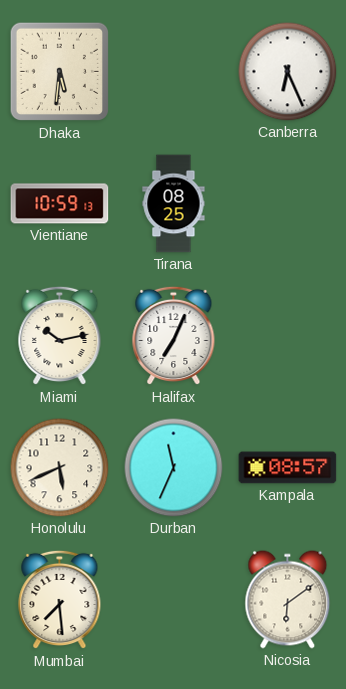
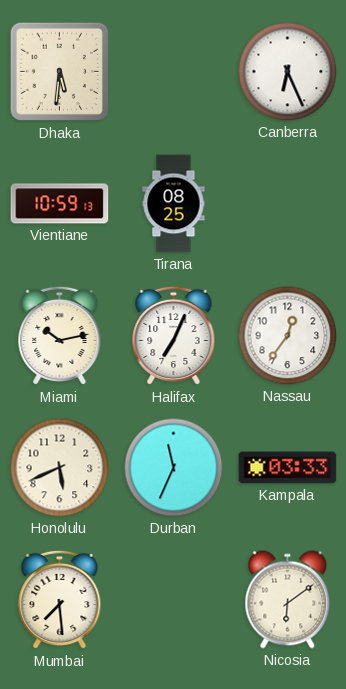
Nassau: none -> 12:36
Kampala: 08:57 -> 03:33
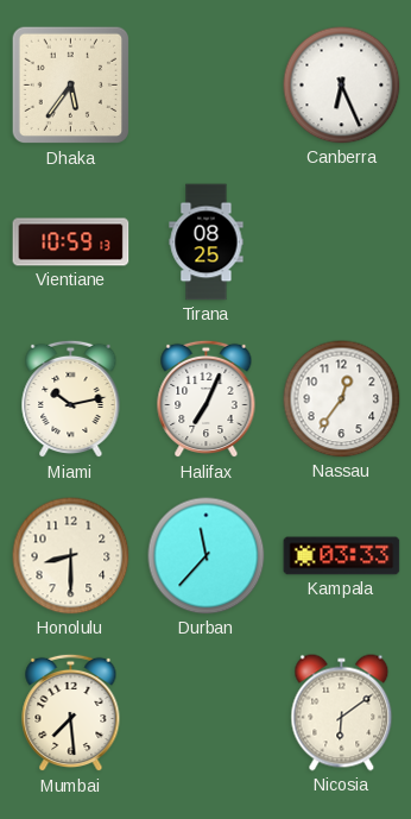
Dhaka: 5:31 -> 5:36
Honolulu: 5:41 -> 8:30
Durban: 11:34 -> 11:37
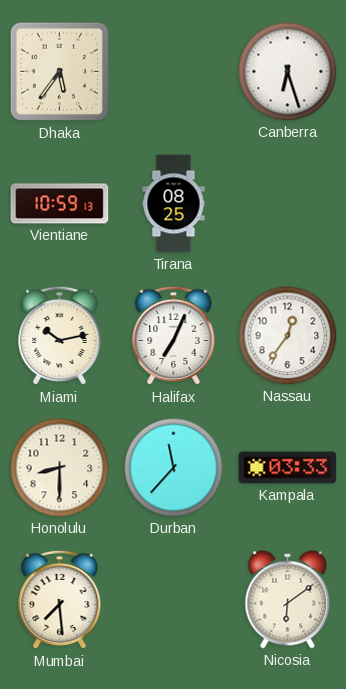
Canberra: 6:26 -> 6:27
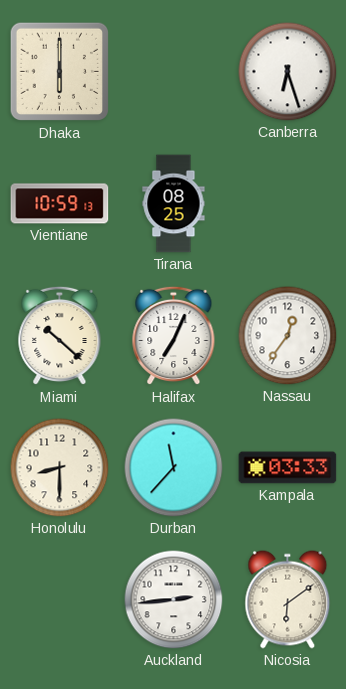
Dhaka: 5:36 -> 6:00
Miami: 10:13 -> 10:22
Mumbai: 7:29 -> none
Auckland: none -> 2:44
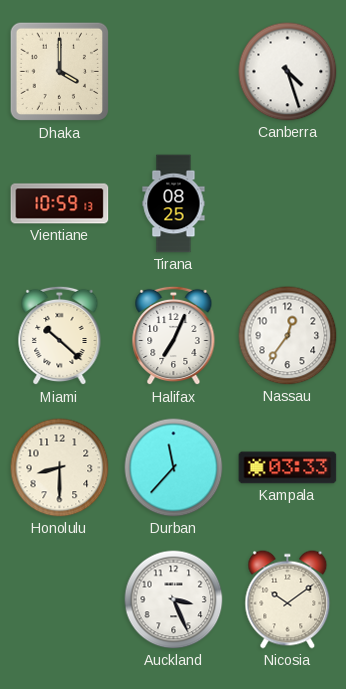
Dhaka: 6:00 -> 4:00
Canberra: 6:27 -> 4:27
Auckland: 2:44 -> 3:26
Nicosia: 6:09 -> 10:09
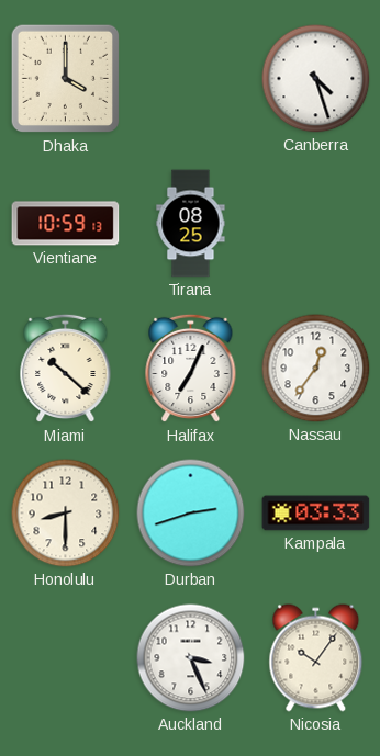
Durban: 11:37 -> 2:42
Nicosia: 10:09 -> 10:06
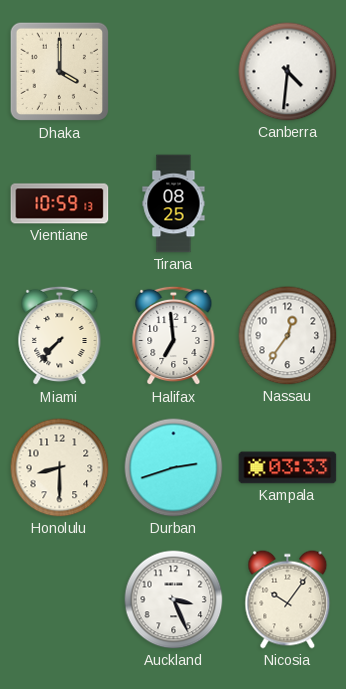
Canberra: 4:27 -> 4:31
Miami: 10:22 -> 7:37
Halifax: 7:04 -> 6:59
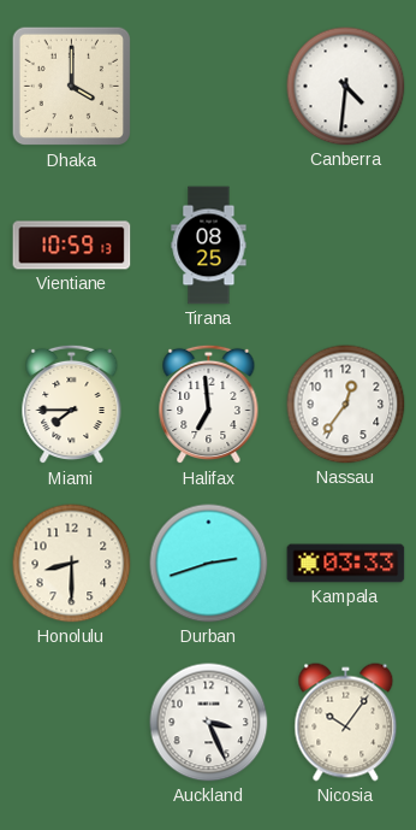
Miami: 7:37 -> 7:45
